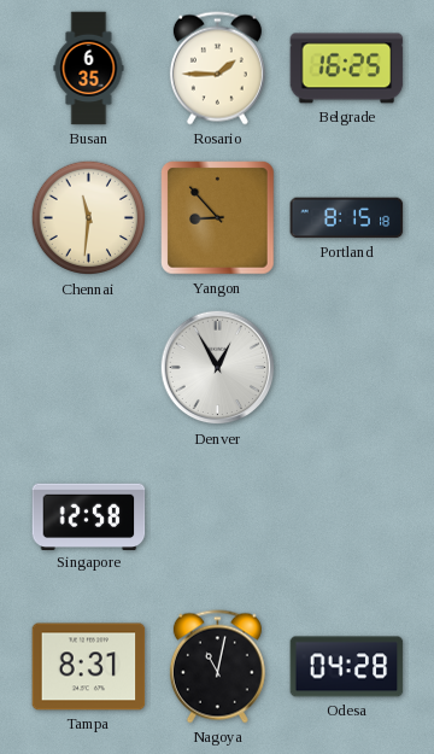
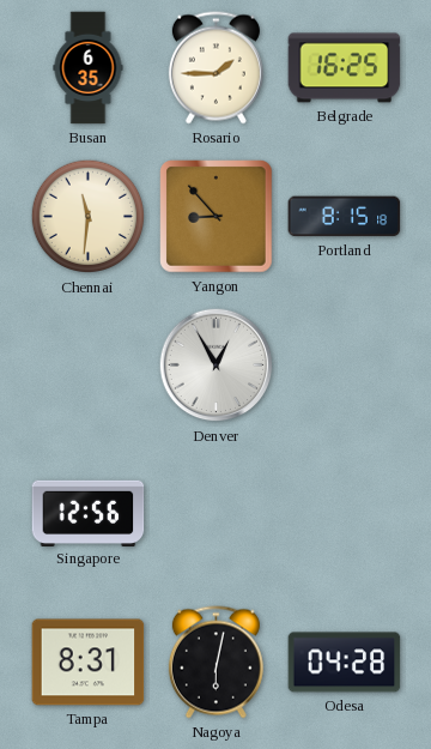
Singapore: 12:58 -> 12:56
Nagoya: 11:02 -> 6:02
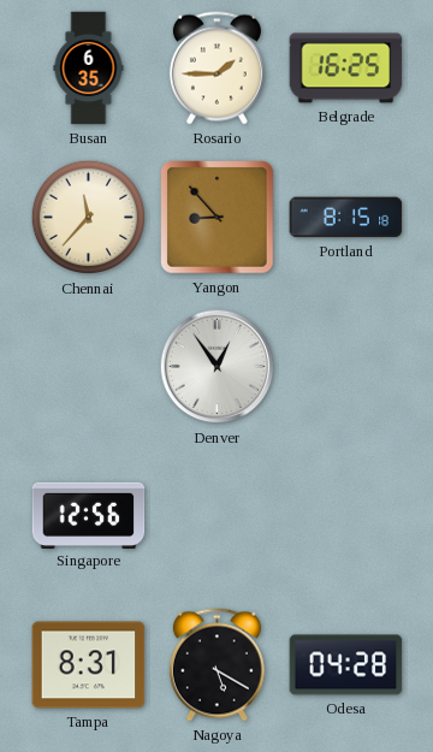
Chennai: 11:31 -> 11:37
Denver: 12:55 -> 12:54
Nagoya: 6:02 -> 5:20
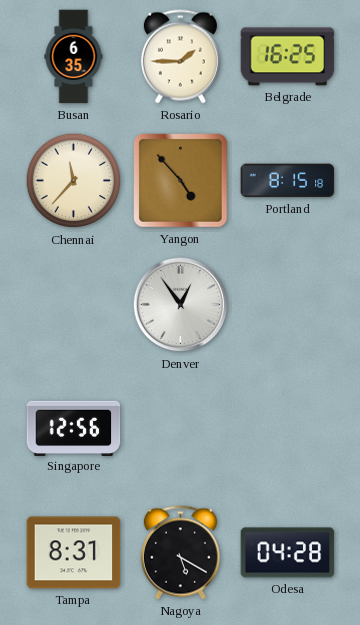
Yangon: 8:53 -> 4:53
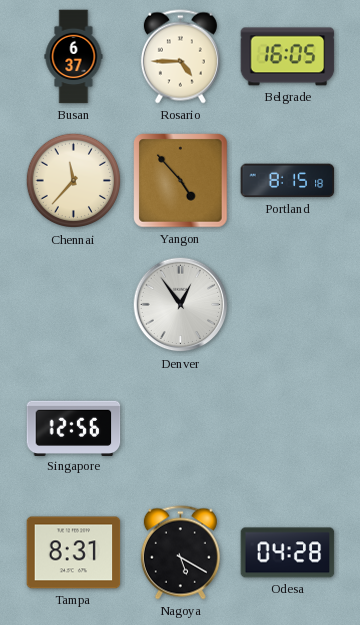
Busan: 6:35 -> 6:37
Rosario: 1:45 -> 4:45
Belgrade: 16:25 -> 16:05
